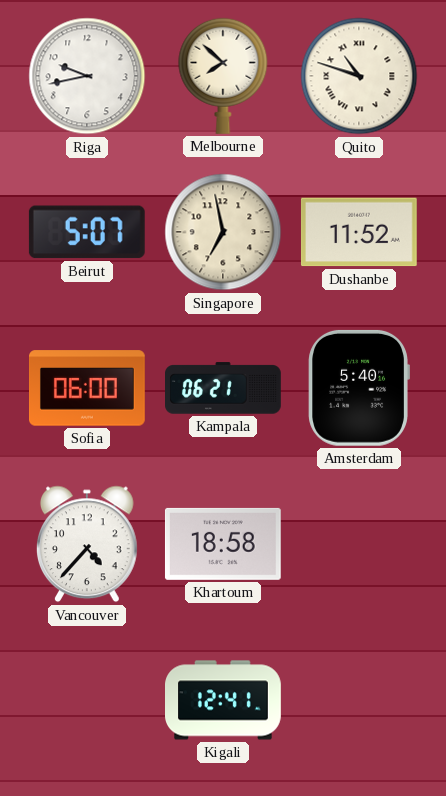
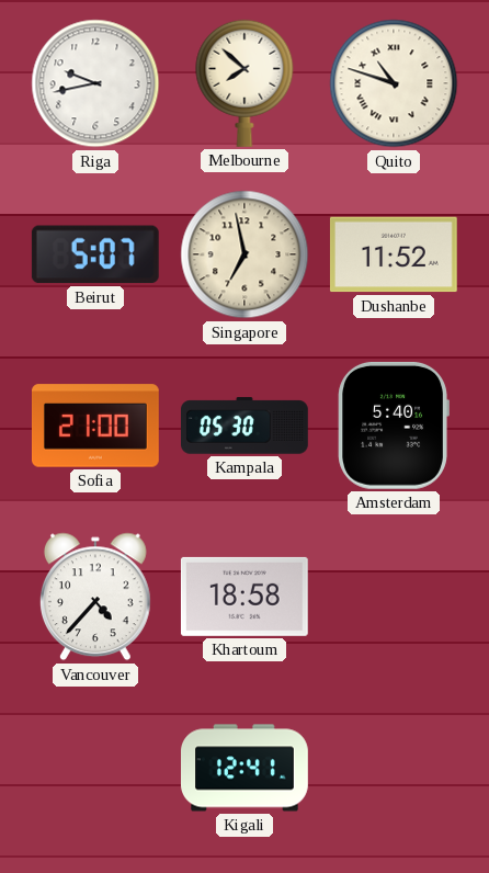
Sofia: 06:00 -> 21:00
Kampala: 06:21 -> 05:30
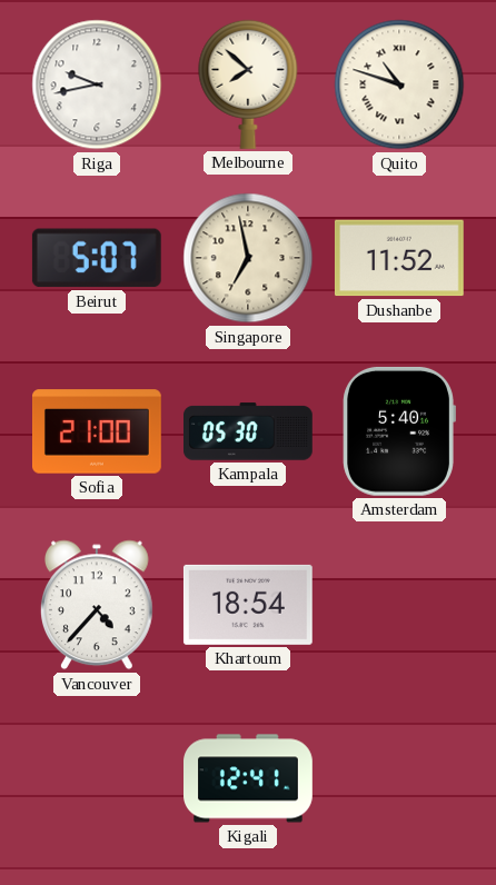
Khartoum: 18:58 -> 18:54
